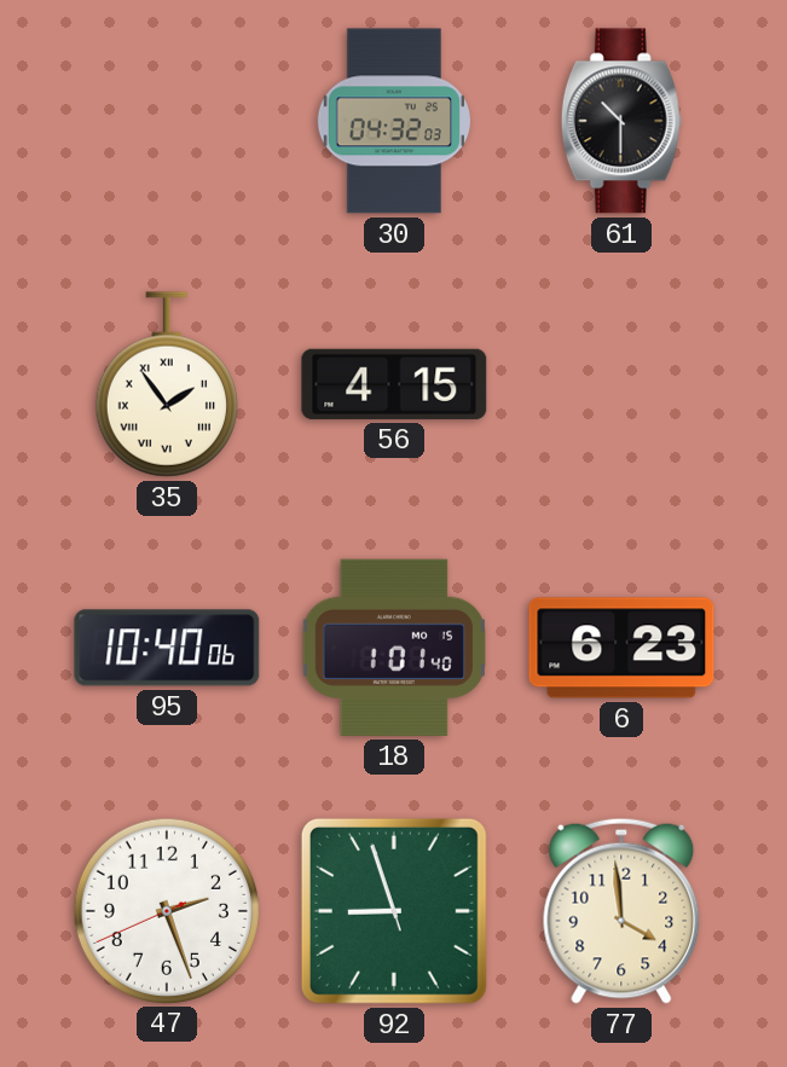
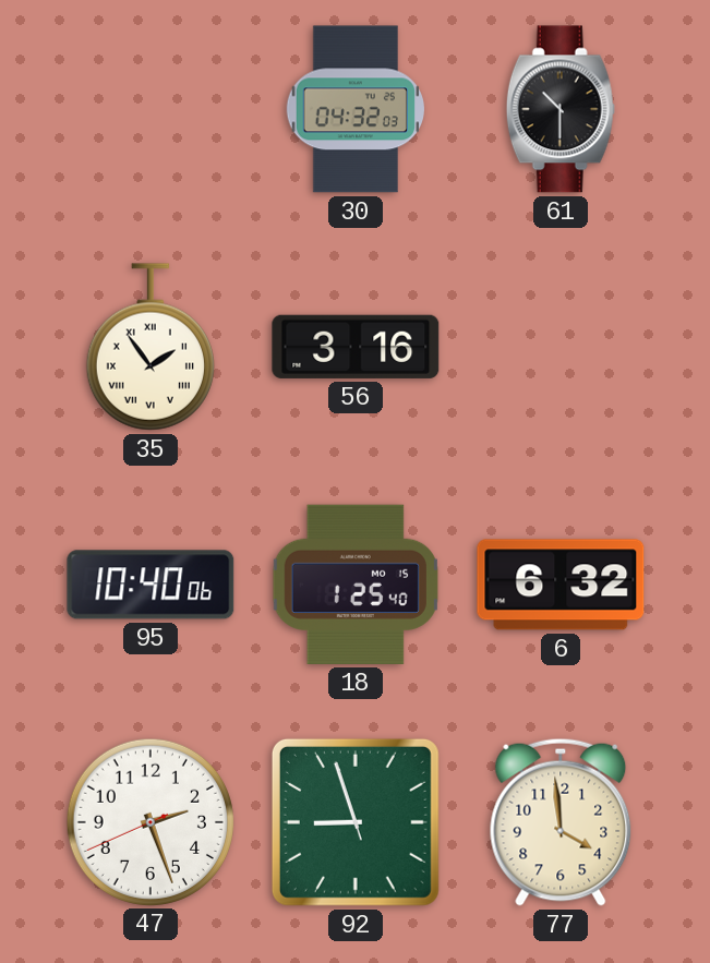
56: 4:15 -> 3:16
18: 1:01 -> 1:25
6: 6:23 -> 6:32
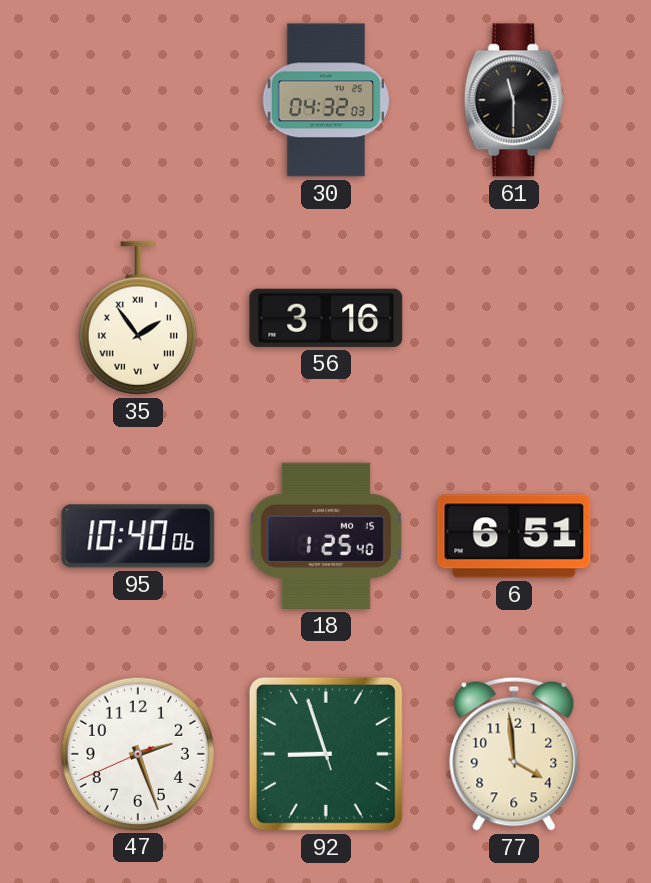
61: 10:30 -> 11:30
6: 6:32 -> 6:51
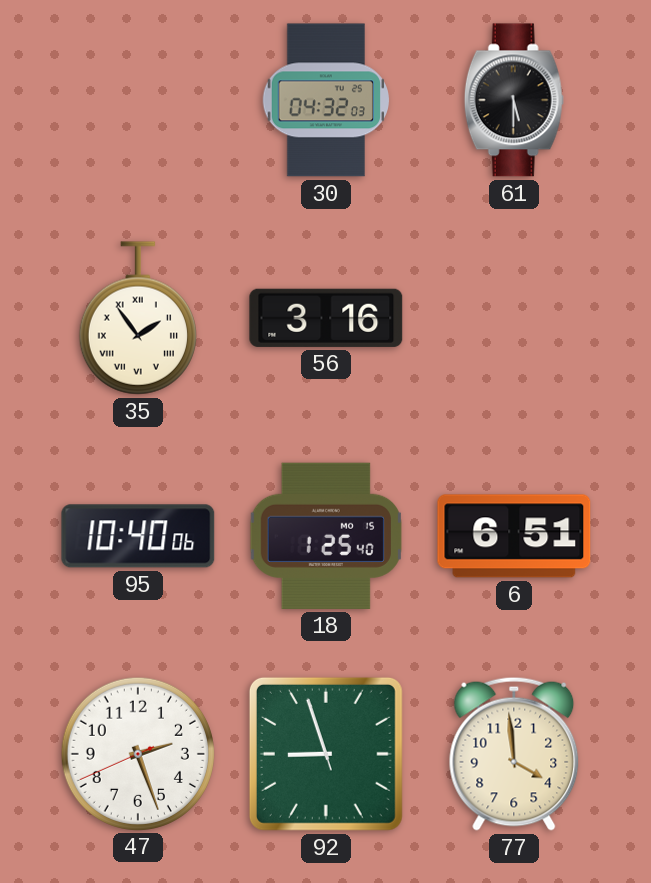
61: 11:30 -> 5:30
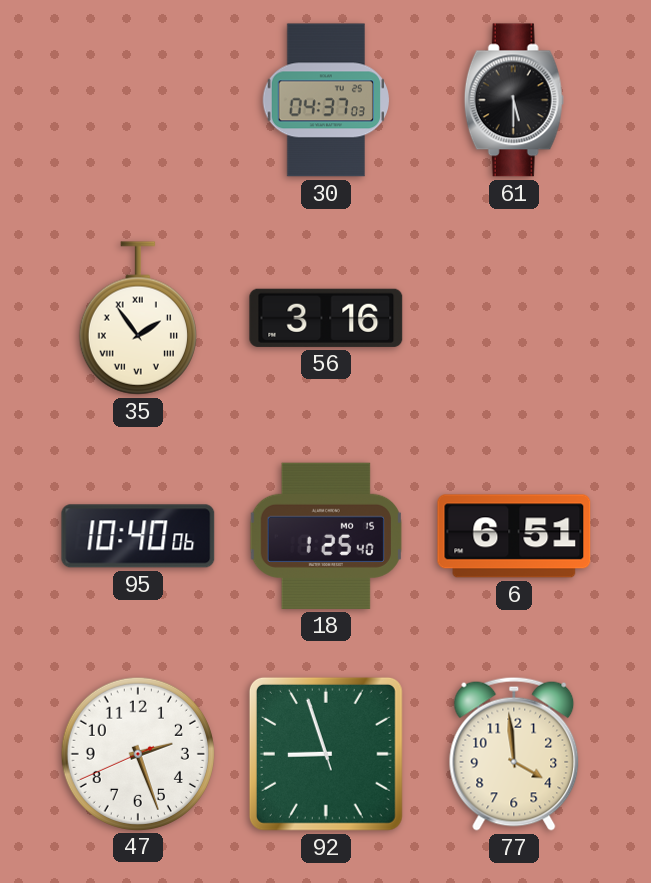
30: 04:32 -> 04:37
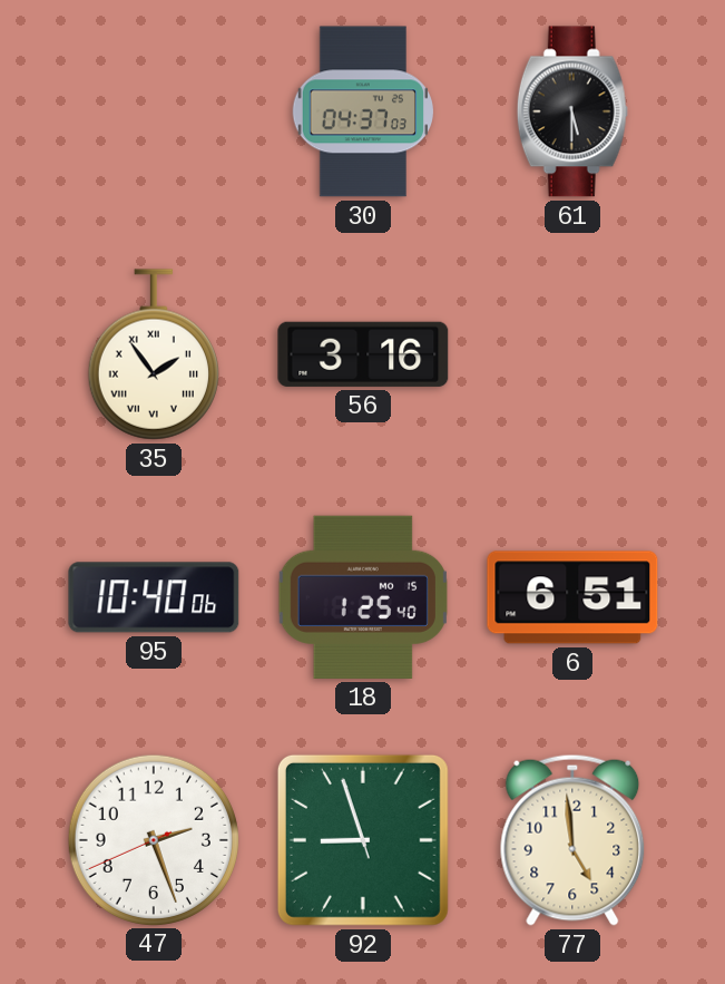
77: 3:59 -> 4:59
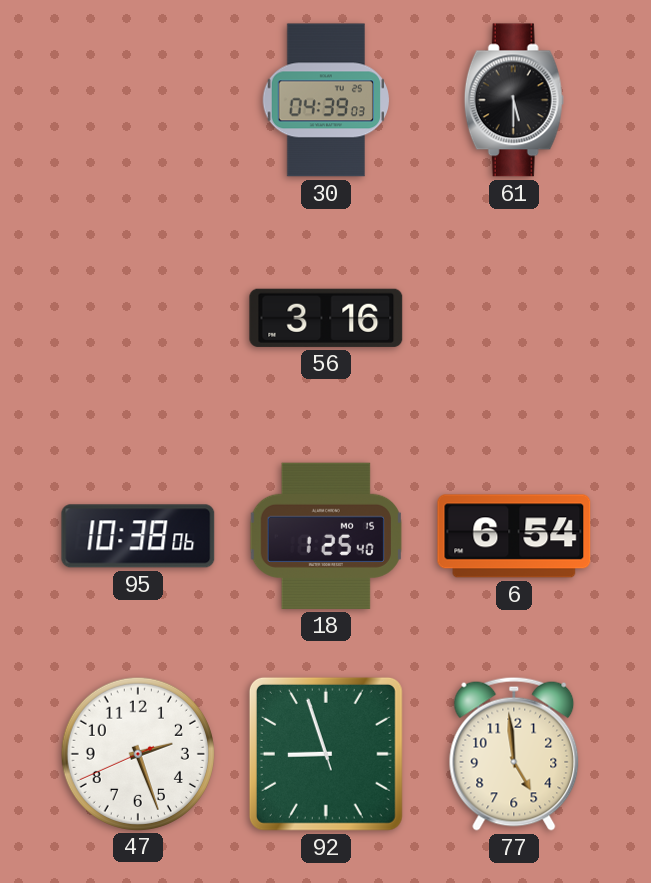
30: 04:37 -> 04:39
35: 1:54 -> none
95: 10:40 -> 10:38
6: 6:51 -> 6:54
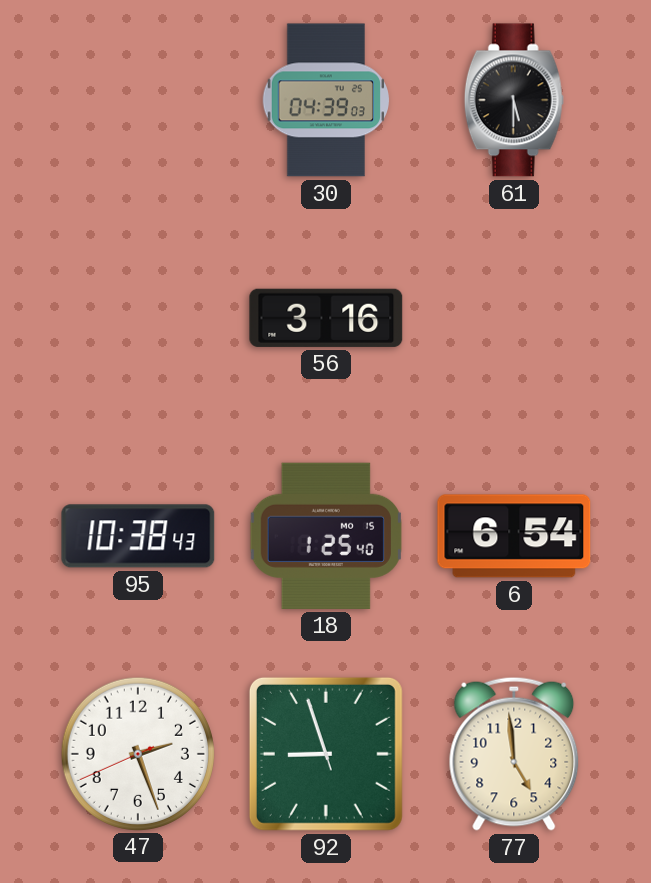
95: 10:38:06 -> 10:38:43
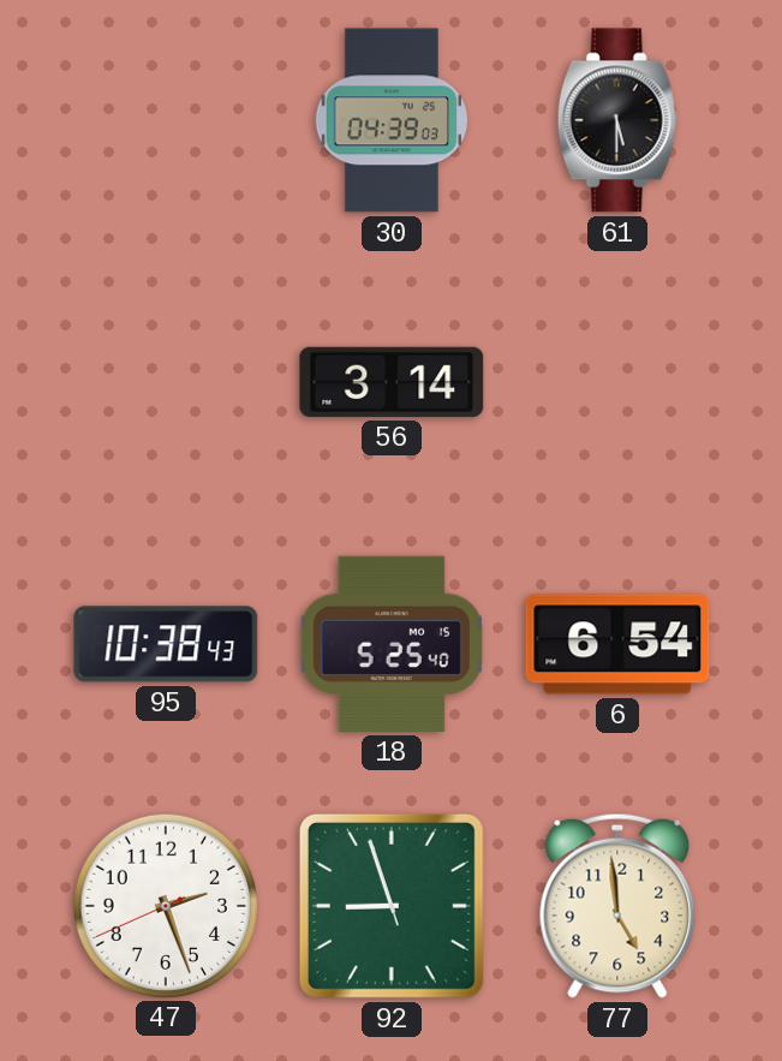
56: 3:16 -> 3:14
18: 1:25 -> 5:25
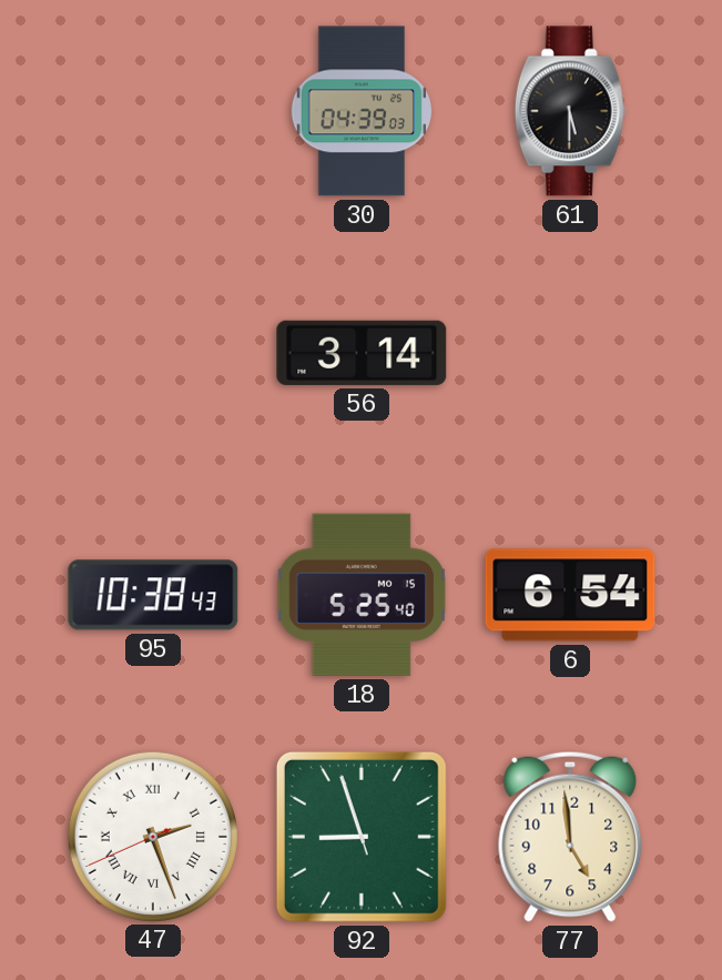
47 numerals: Arabic -> Roman
